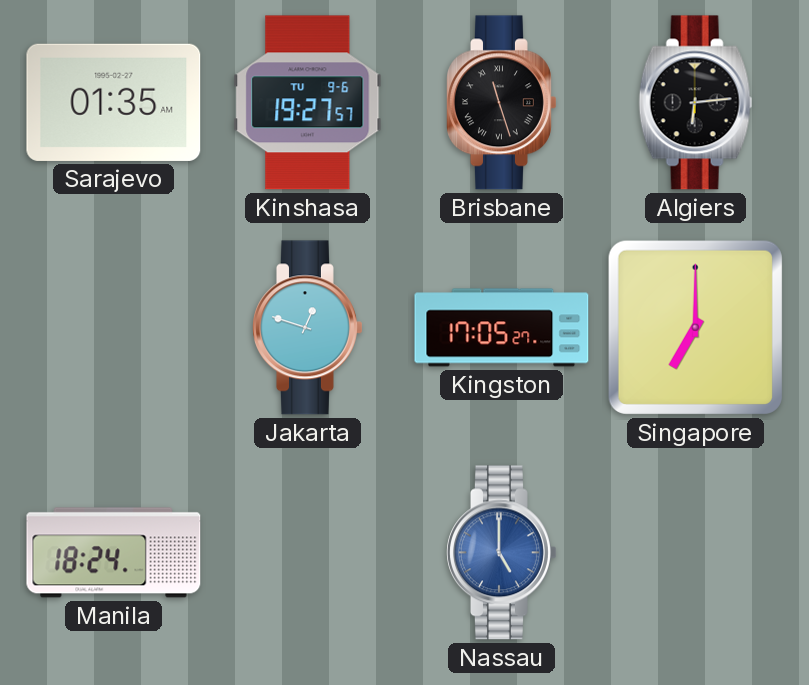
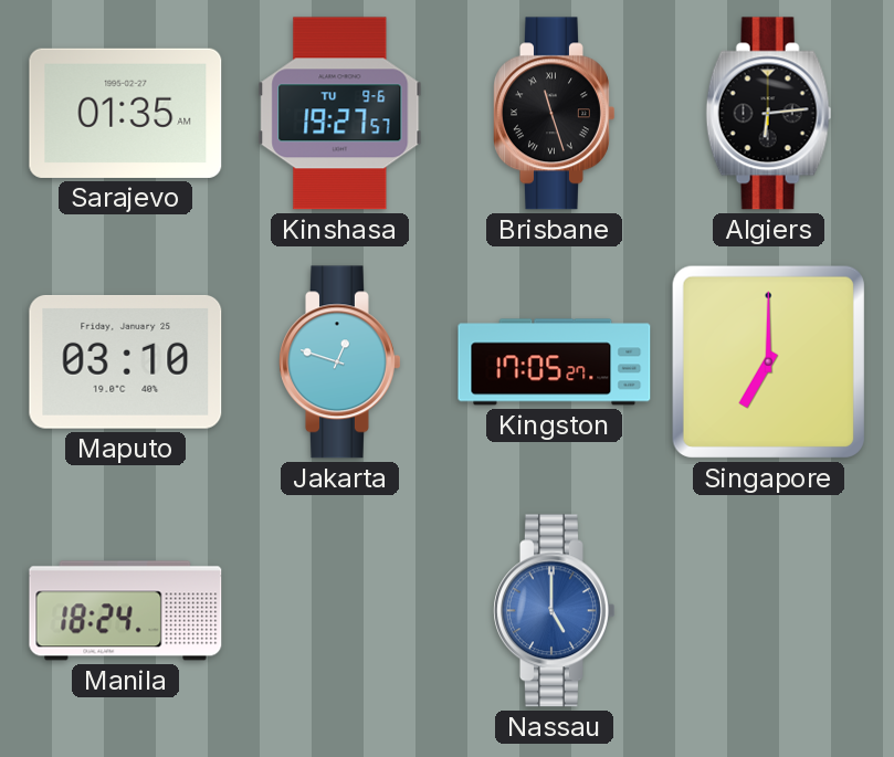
Maputo: none -> 03:10
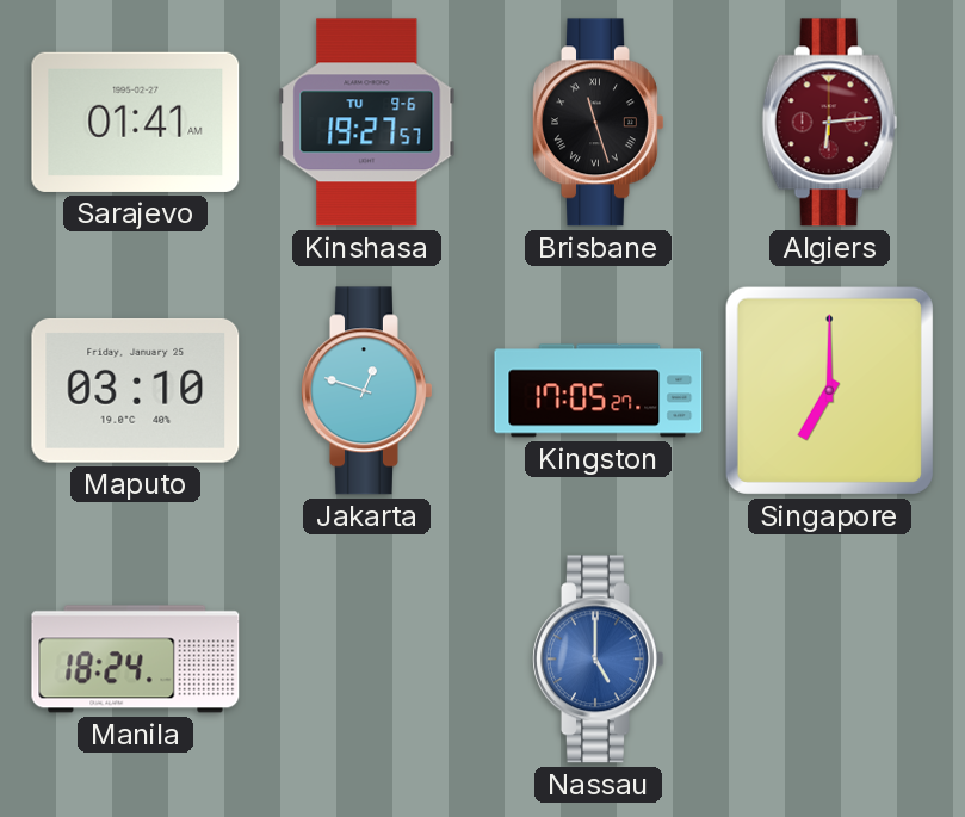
Sarajevo: 01:35 -> 01:41
Algiers dial: black -> burgundy
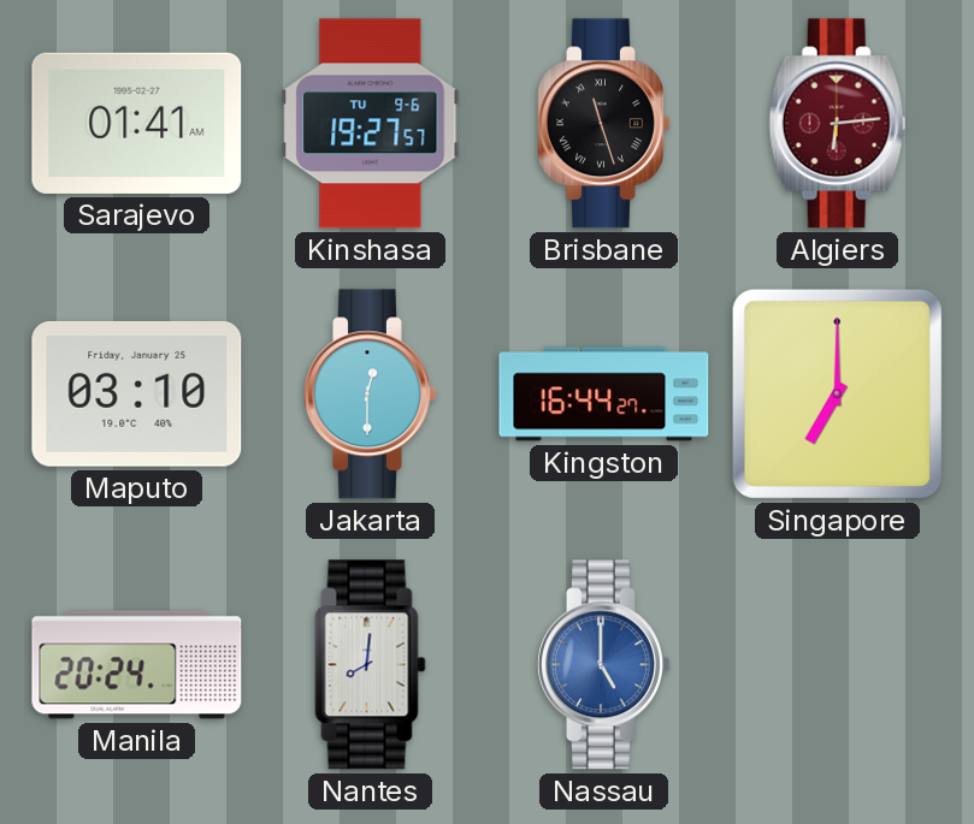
Jakarta: 12:48 -> 12:30
Kingston: 17:05 -> 16:44
Manila: 18:24 -> 20:24
Nantes: none -> 8:01
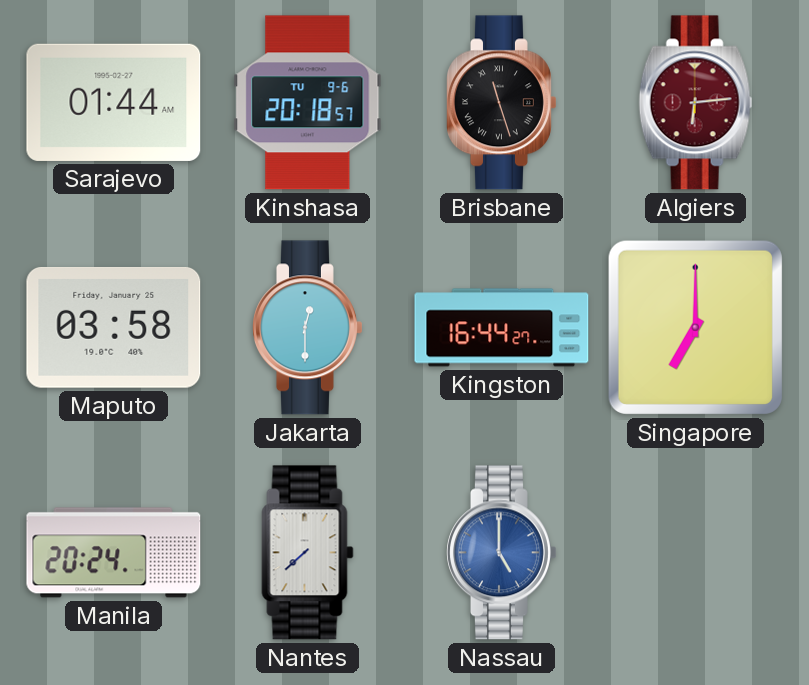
Sarajevo: 01:41 -> 01:44
Kinshasa: 19:27 -> 20:18
Maputo: 03:10 -> 03:58
Nantes: 8:01 -> 7:38
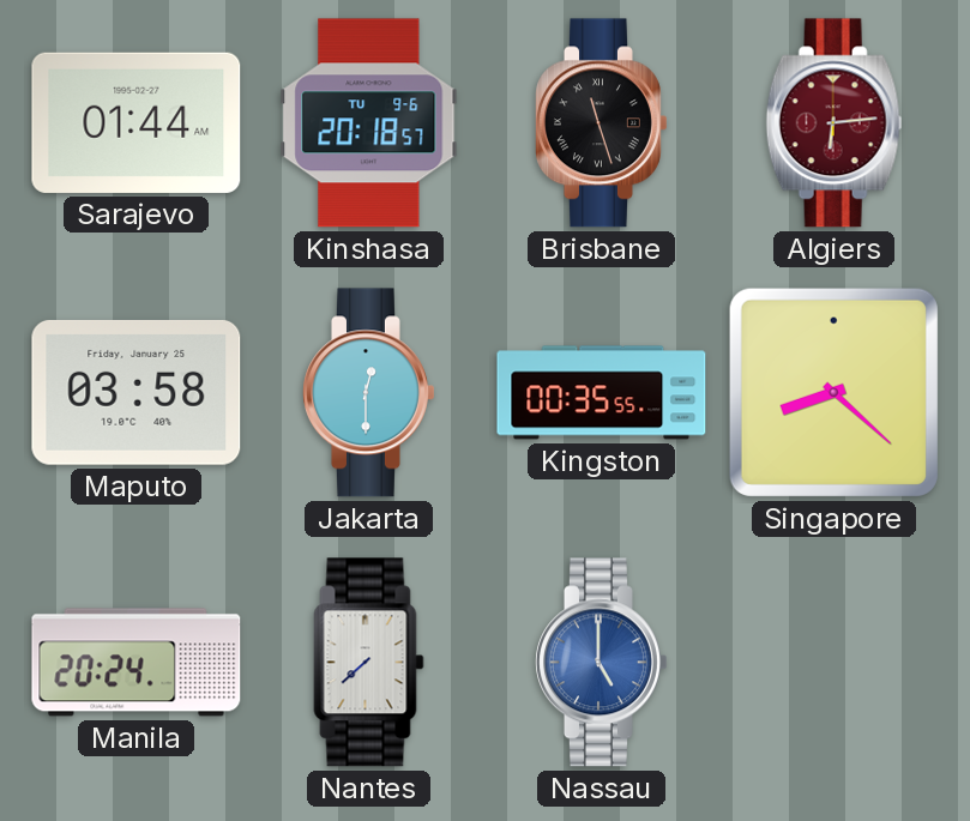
Kingston: 16:44 -> 00:35
Singapore: 7:00 -> 8:22
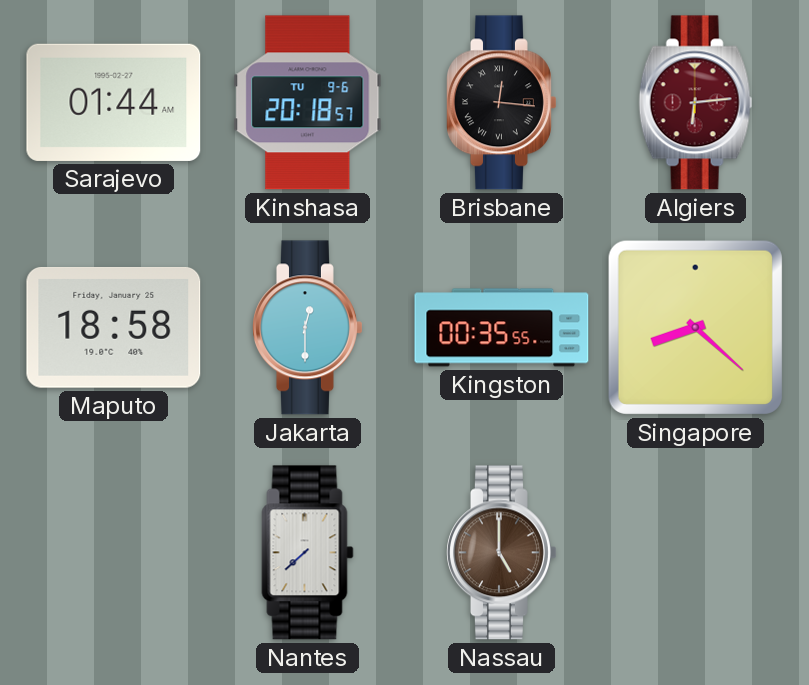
Brisbane: 11:27 -> 12:16
Maputo: 03:58 -> 18:58
Manila: 20:24 -> none
Nassau dial: blue -> brown
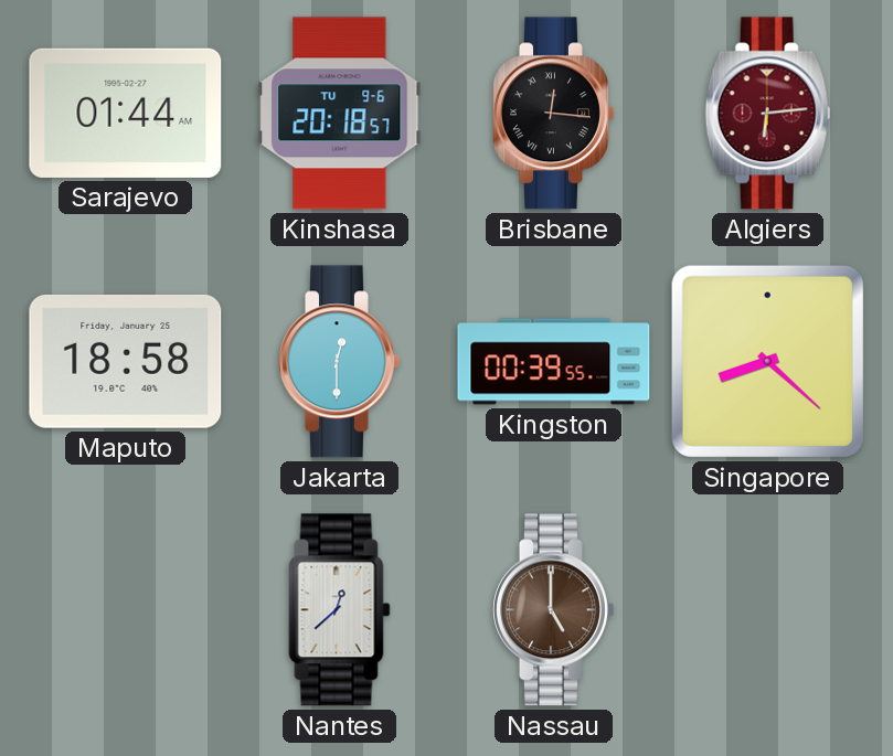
Kingston: 00:35 -> 00:39
Nantes: 7:38 -> 12:38
